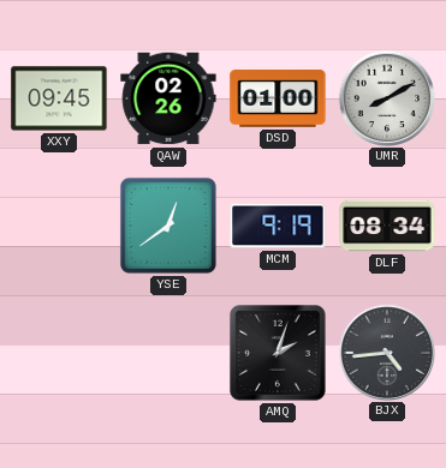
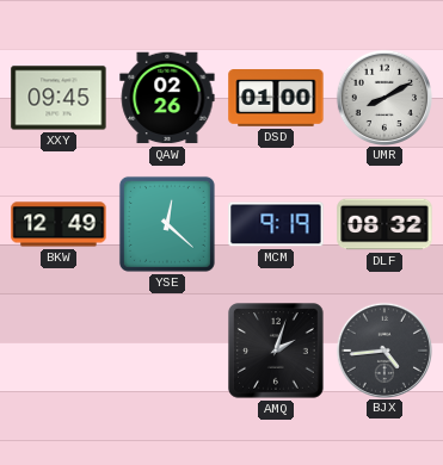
BKW: none -> 12:49
YSE: 12:39 -> 12:22
DLF: 08:34 -> 08:32
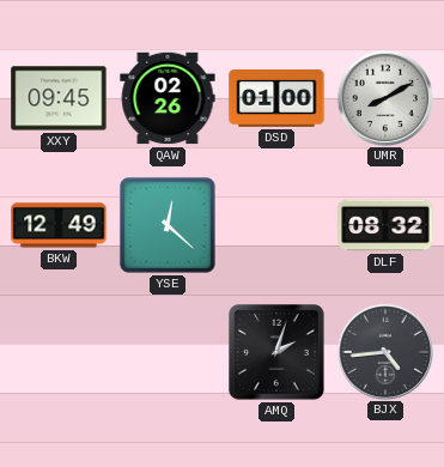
MCM: 9:19 -> none
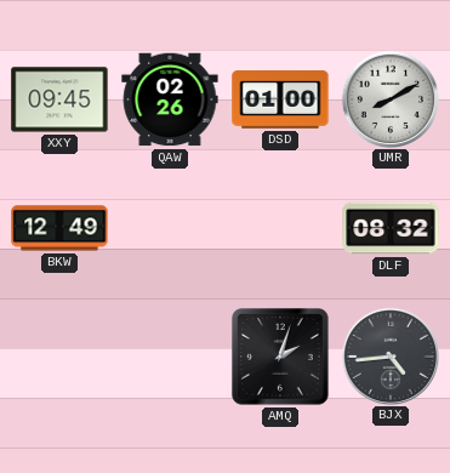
YSE: 12:22 -> none
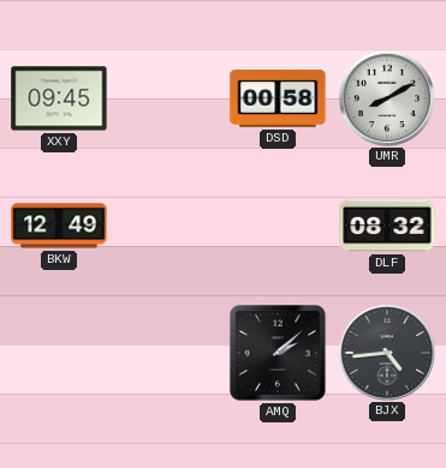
QAW: 02:26 -> none
DSD: 01:00 -> 00:58
AMQ: 2:03 -> 2:08
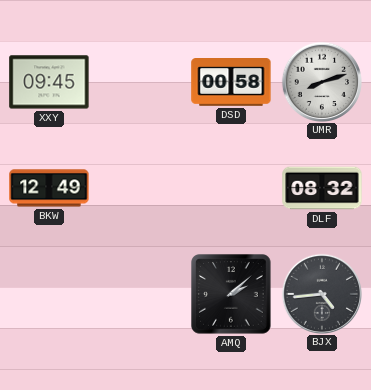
UMR: 8:10 -> 8:12
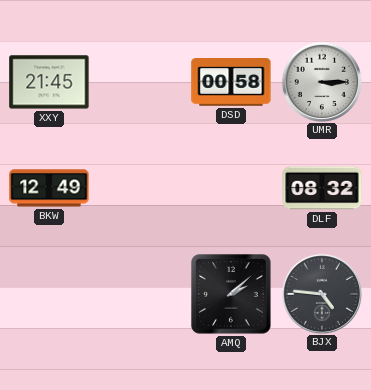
XXY: 09:45 -> 21:45
UMR: 8:12 -> 3:15
BJX: 4:44 -> 4:46
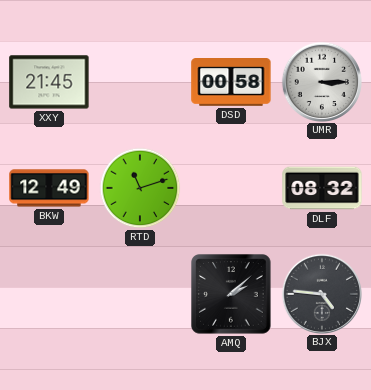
RTD: none -> 11:12
